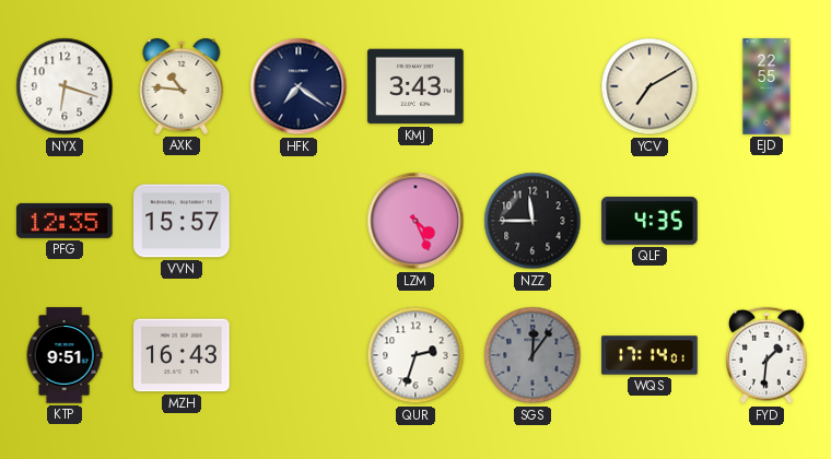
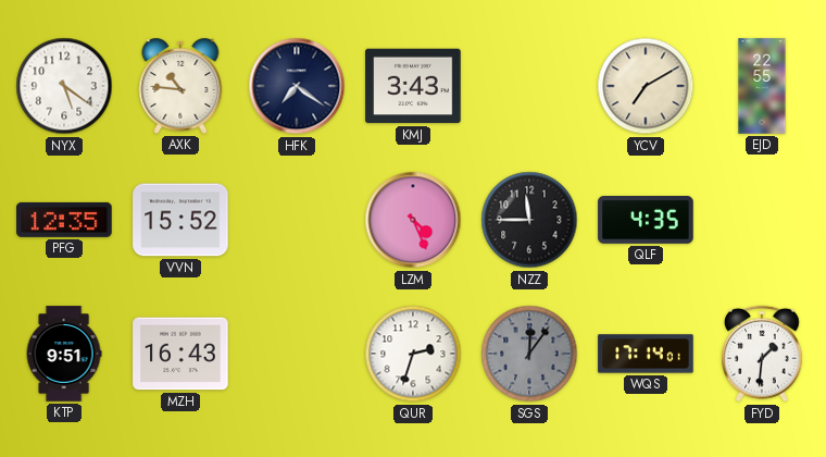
NYX: 6:18 -> 5:21
VVN: 15:57 -> 15:52
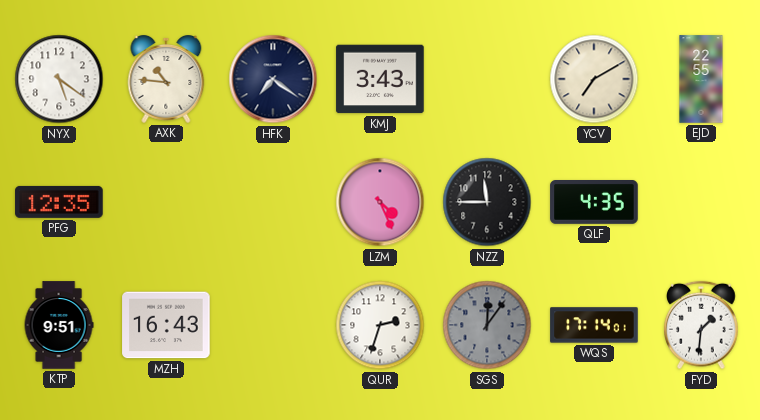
VVN: 15:52 -> none
